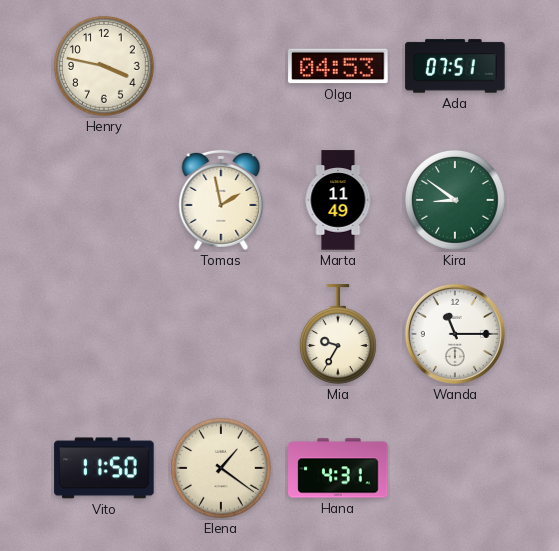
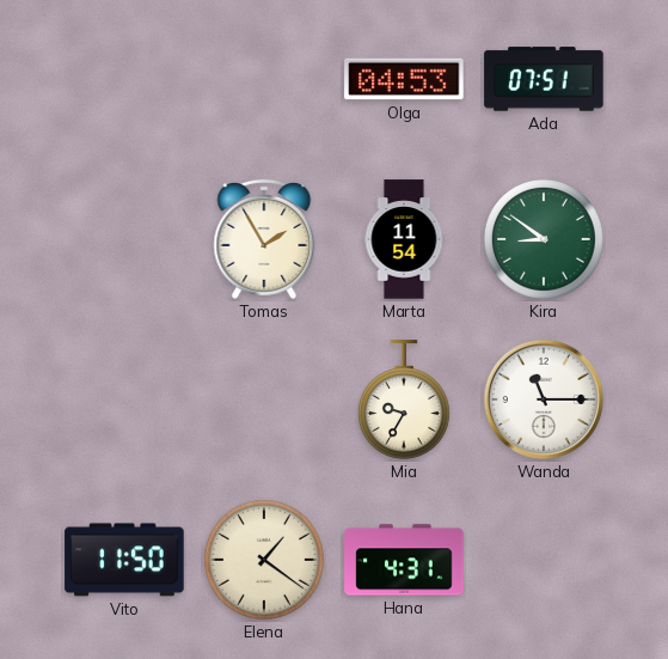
Henry: 3:47 -> none
Tomas: 1:58 -> 1:55
Marta: 11:49 -> 11:54
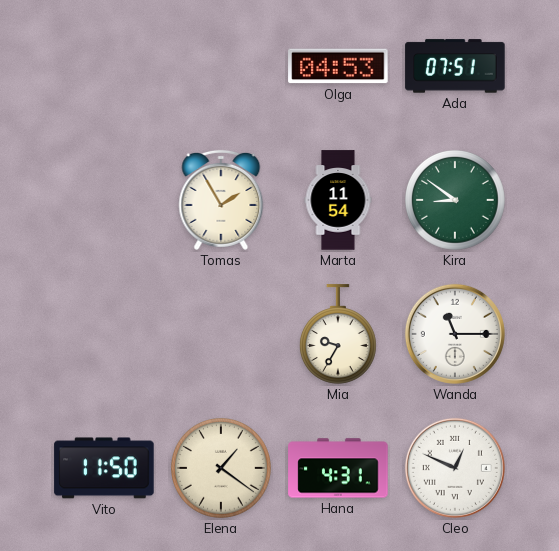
Cleo: none -> 12:49
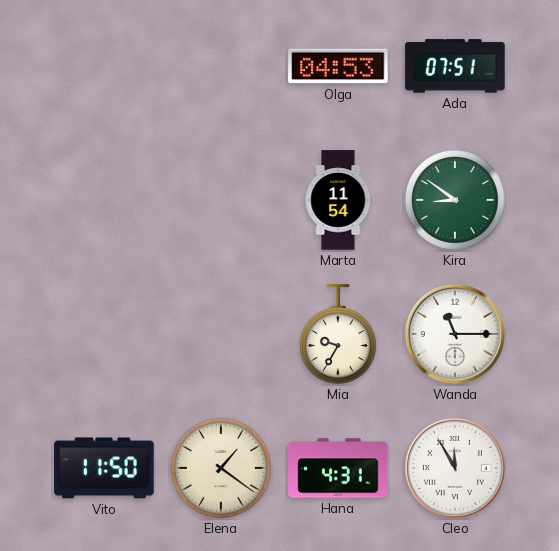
Tomas: 1:55 -> none
Cleo: 12:49 -> 11:55
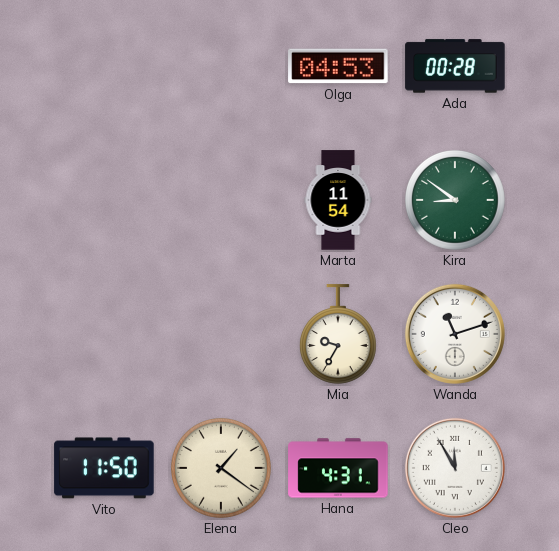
Ada: 07:51 -> 00:28
Wanda: 11:15 -> 11:12
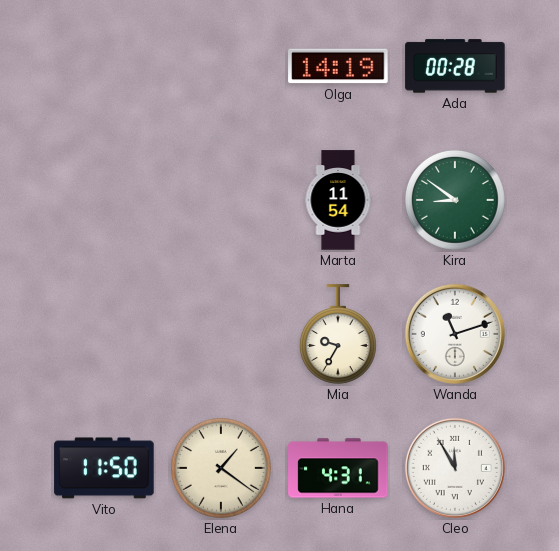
Olga: 04:53 -> 14:19
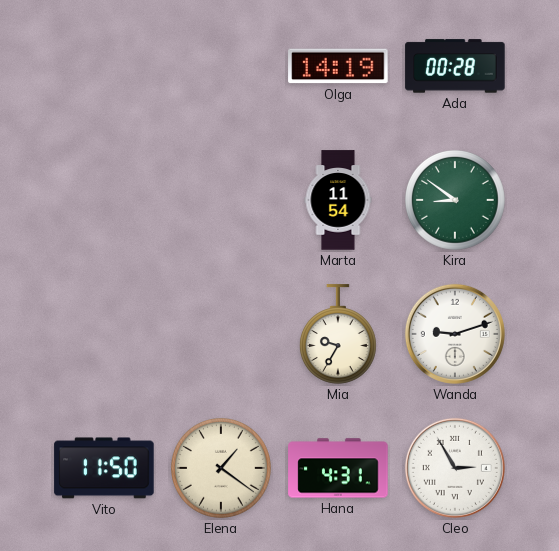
Wanda: 11:12 -> 9:12
Cleo: 11:55 -> 2:55
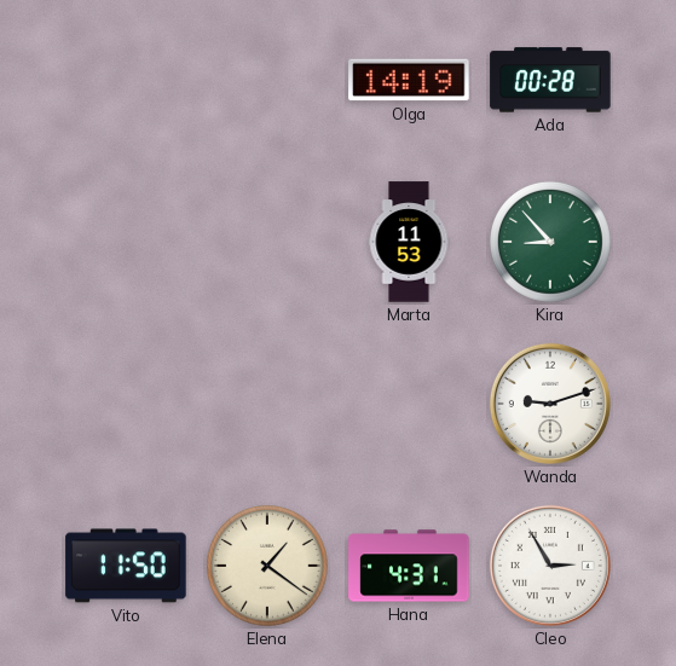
Marta: 11:54 -> 11:53
Kira: 8:51 -> 8:53
Mia: 9:35 -> none
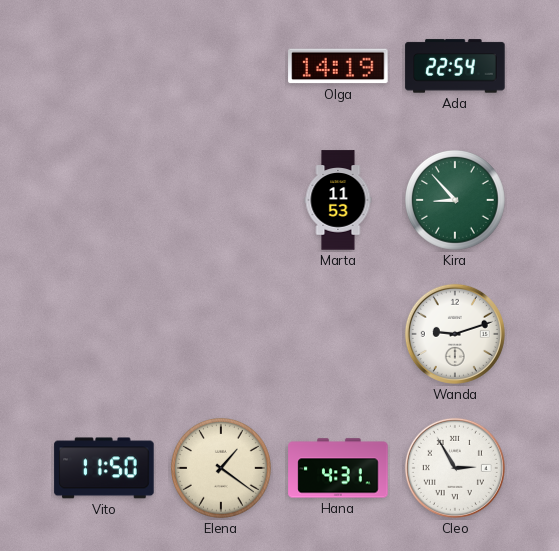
Ada: 00:28 -> 22:54
